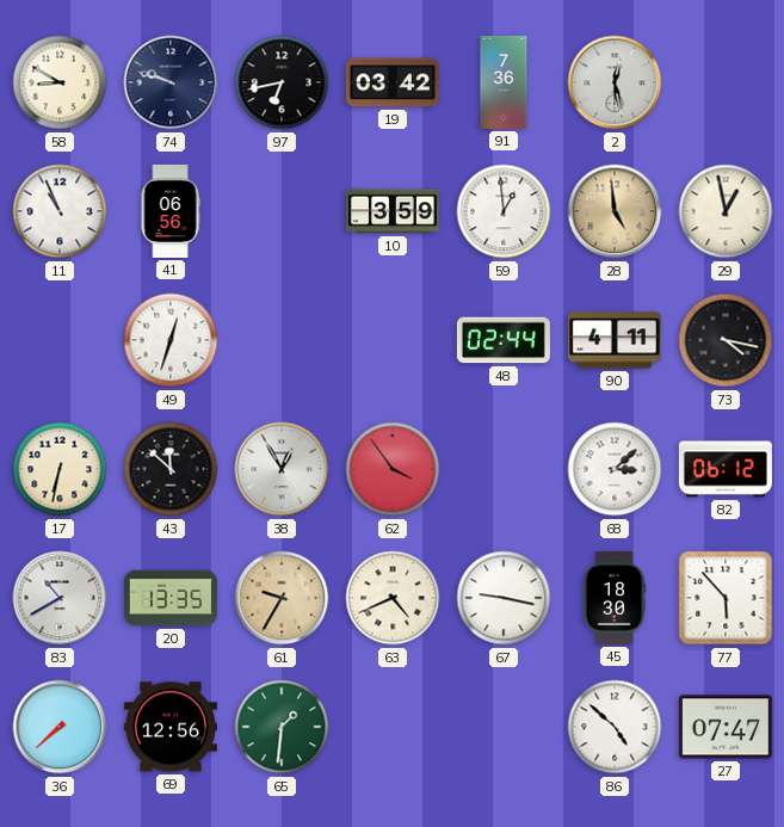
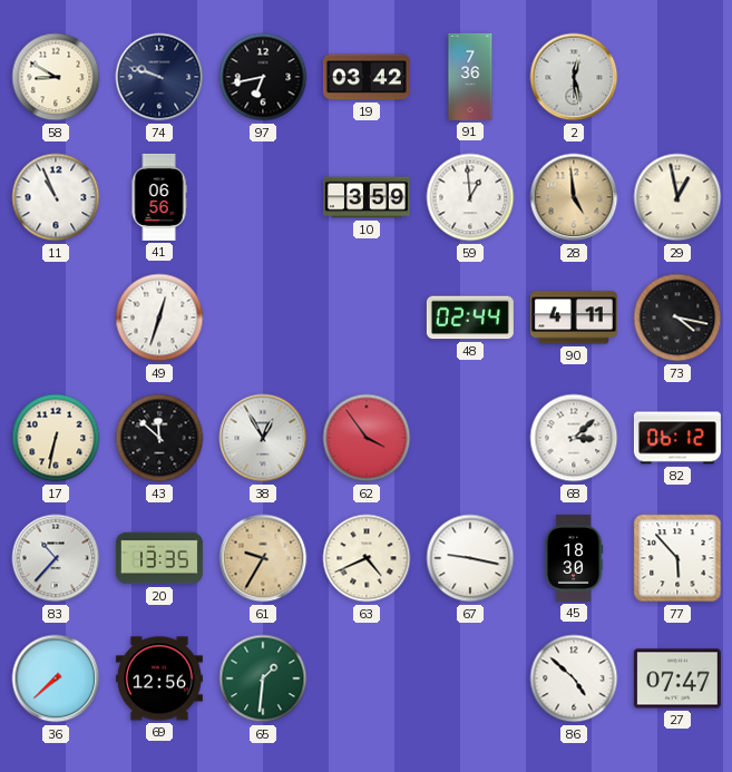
83: 10:40 -> 10:37
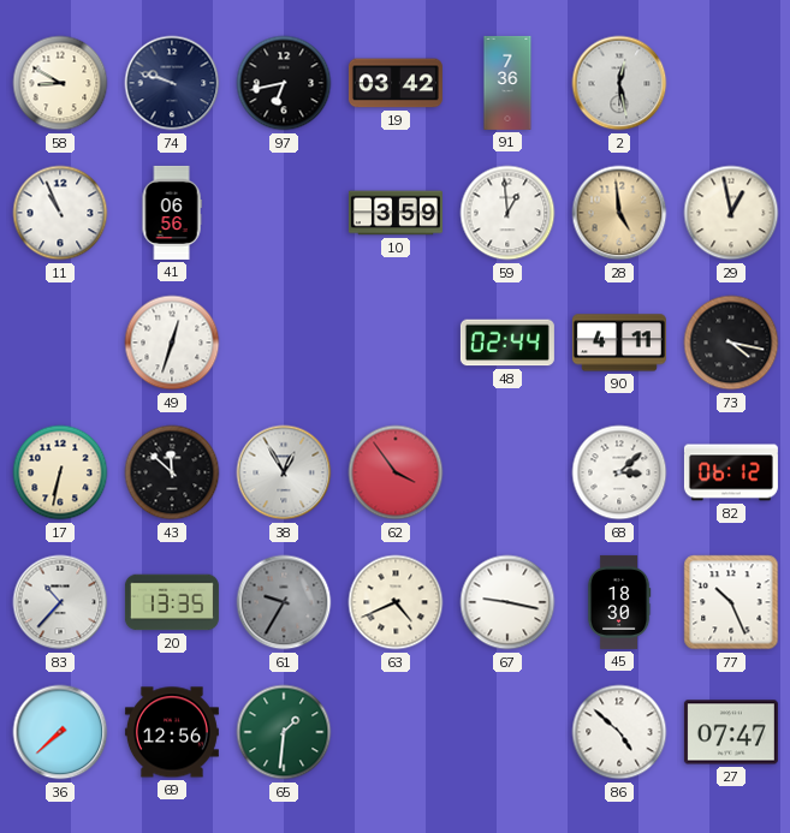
61 dial: champagne -> grey
77: 5:53 -> 10:26
